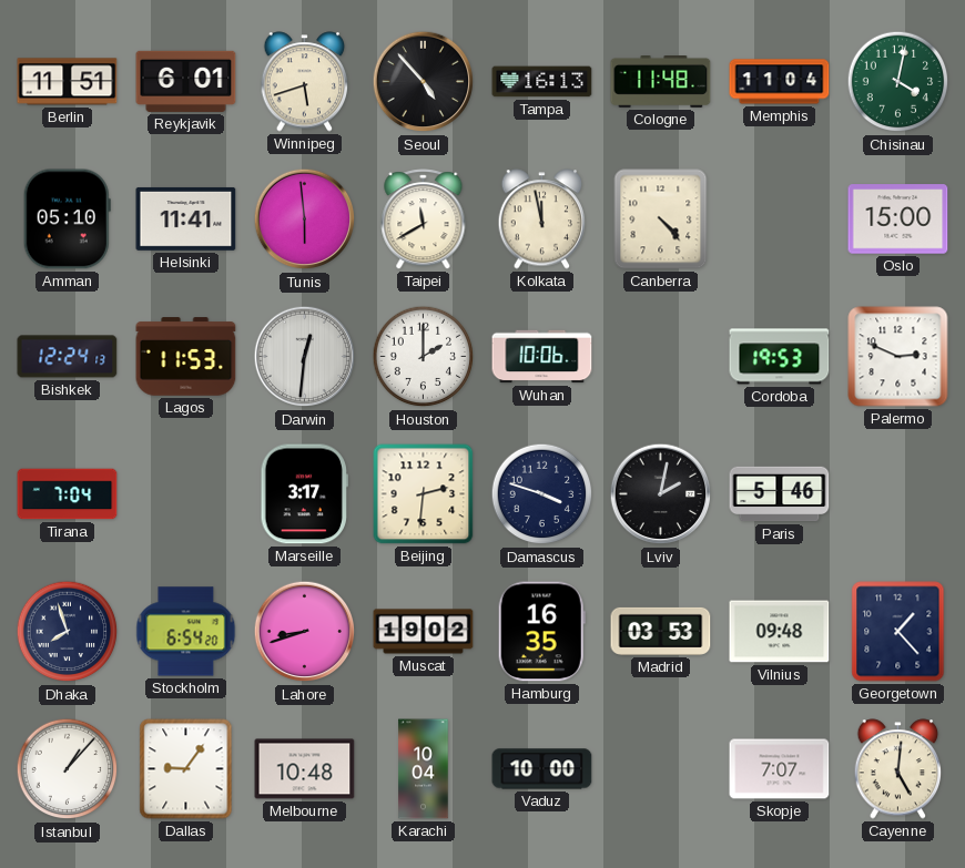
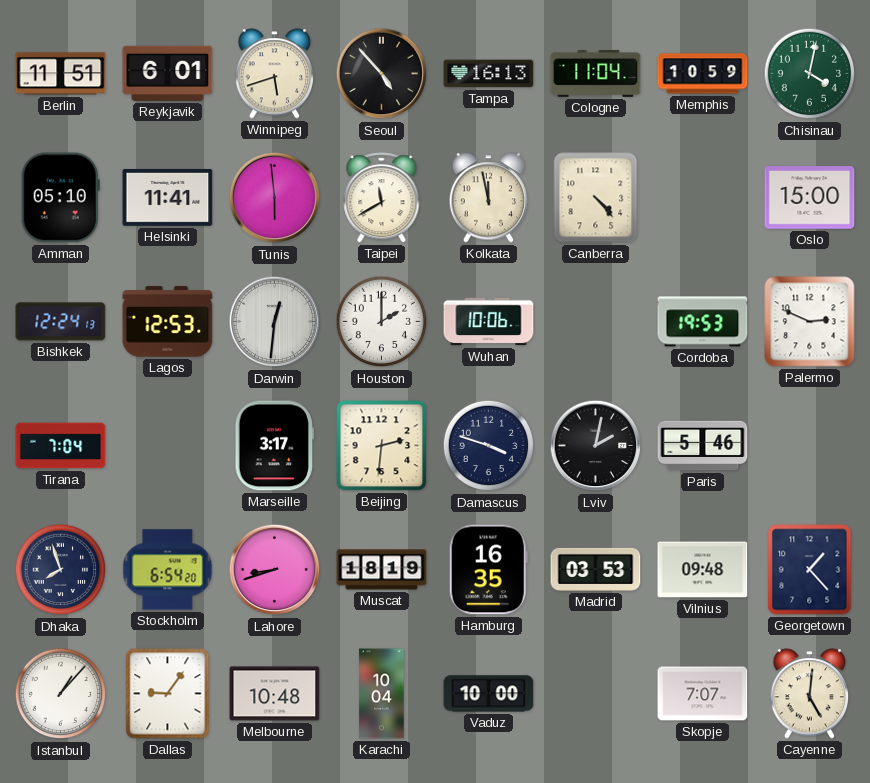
Cologne: 11:48 -> 11:04
Memphis: 11:04 -> 10:59
Lagos: 11:53 -> 12:53
Muscat: 19:02 -> 18:19
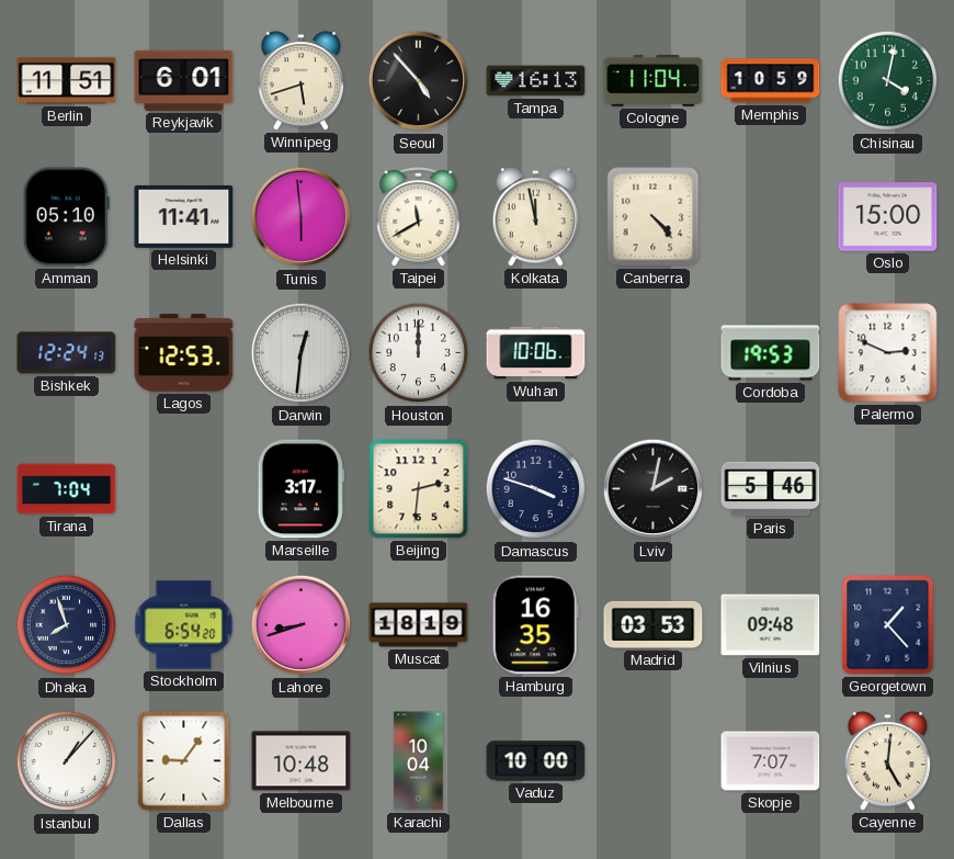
Houston: 2:00 -> 12:00
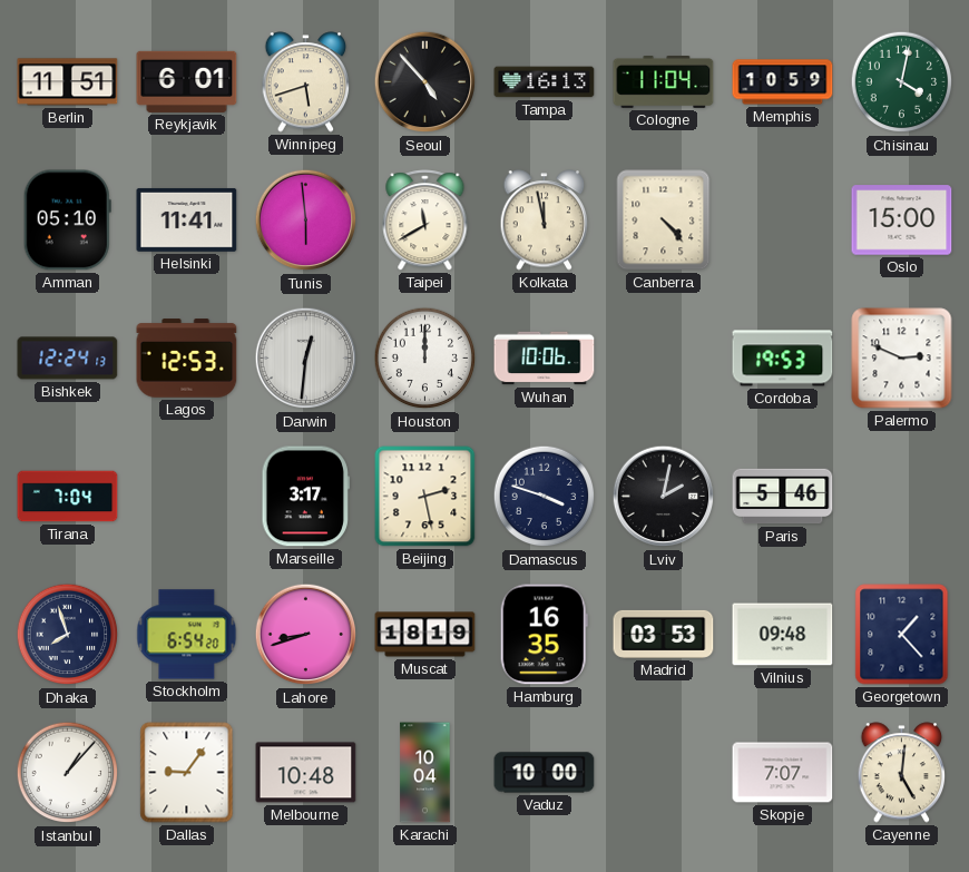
Beijing: 2:31 -> 2:28
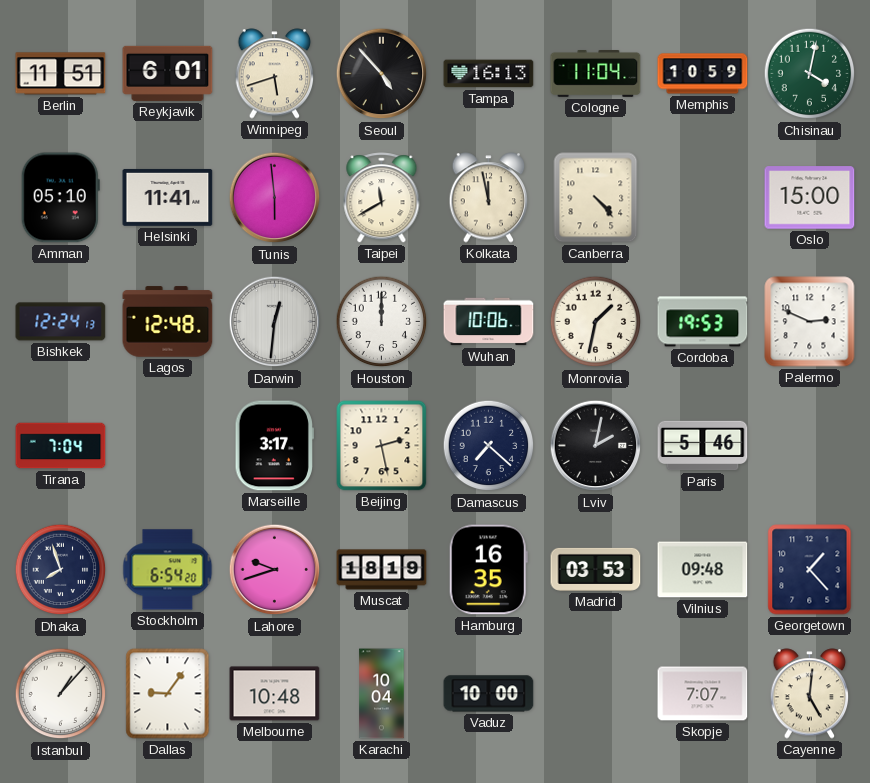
Lagos: 12:53 -> 12:48
Monrovia: none -> 1:32
Damascus: 3:48 -> 7:22
Lahore: 8:42 -> 9:42
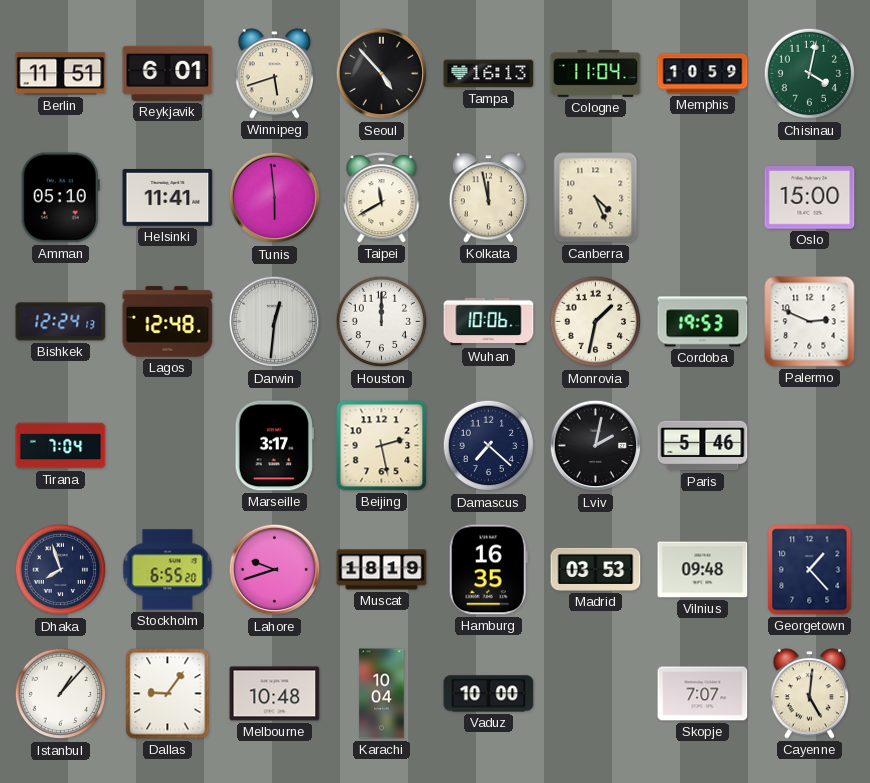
Canberra: 4:23 -> 4:26
Stockholm: 6:54 -> 6:55
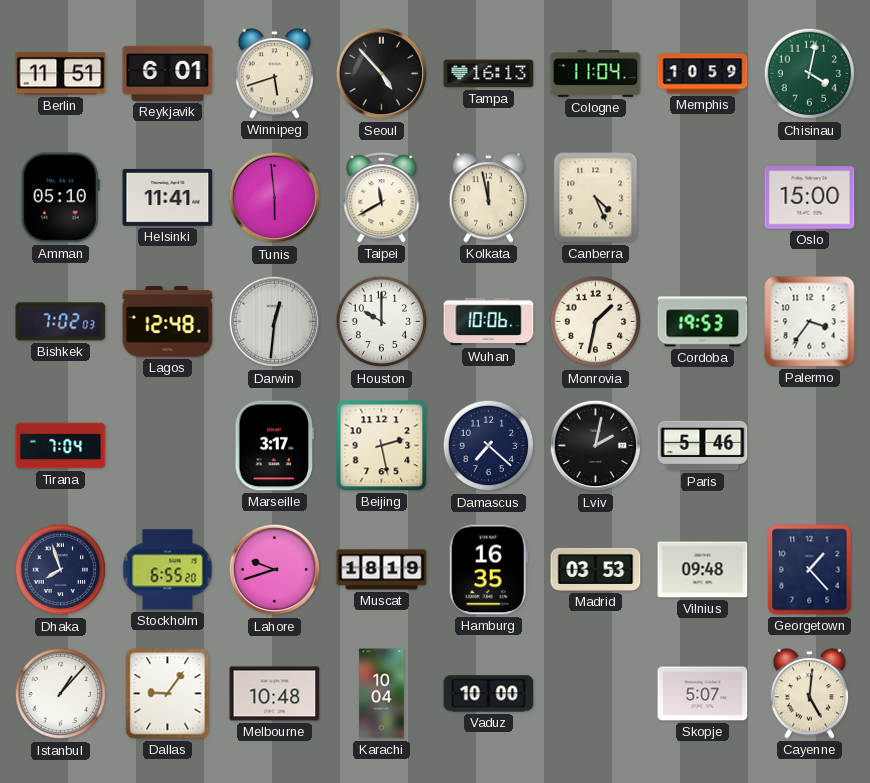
Bishkek: 12:24 -> 7:02
Houston: 12:00 -> 10:00
Palermo: 2:49 -> 3:36
Skopje: 7:07 -> 5:07
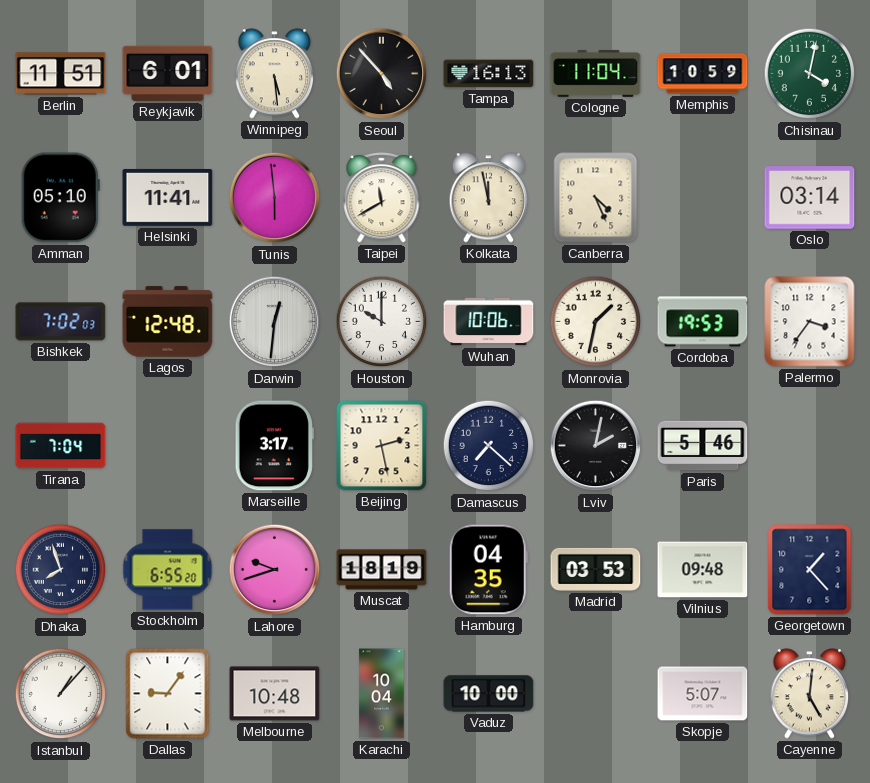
Winnipeg: 5:42 -> 5:29
Oslo: 15:00 -> 03:14
Hamburg: 16:35 -> 04:35
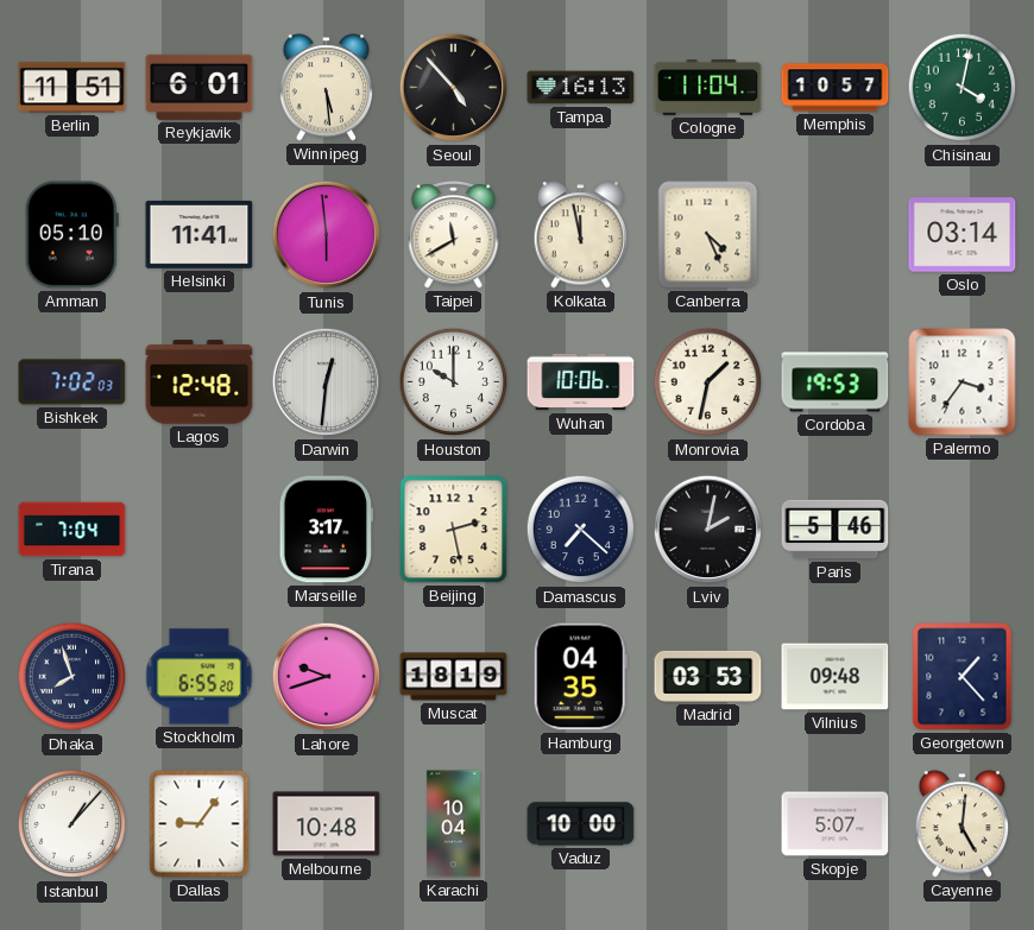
Memphis: 10:59 -> 10:57
